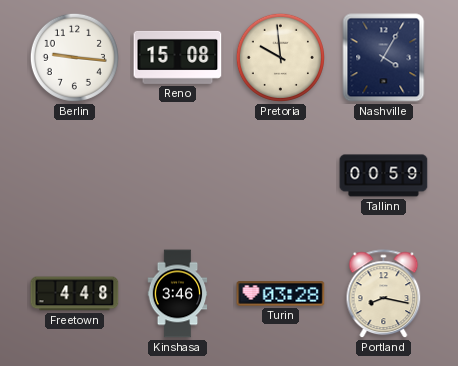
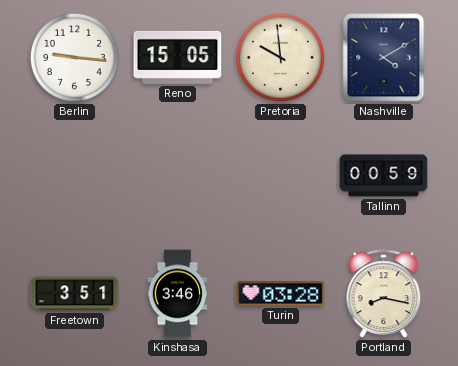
Reno: 15:08 -> 15:05
Nashville: 4:05 -> 4:10
Freetown: 4:48 -> 3:51
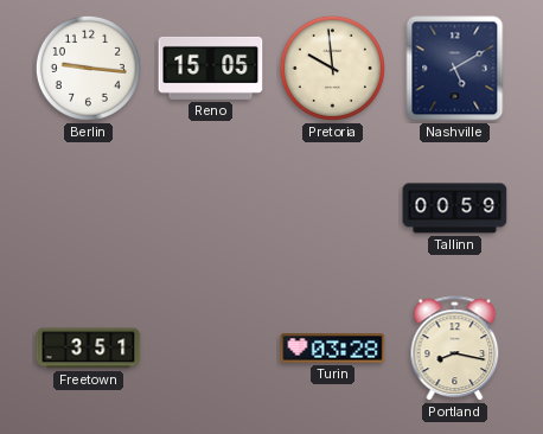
Nashville: 4:10 -> 5:10
Kinshasa: 3:46 -> none
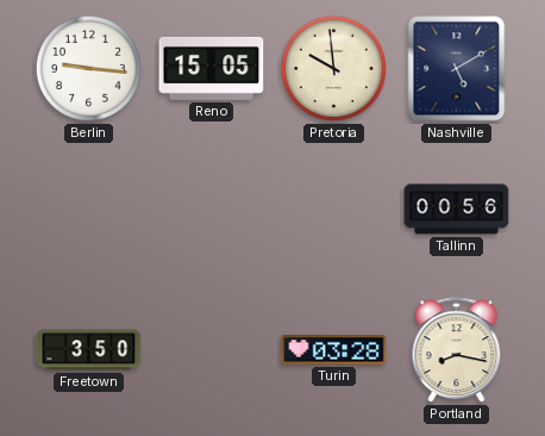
Tallinn: 00:59 -> 00:56
Freetown: 3:51 -> 3:50
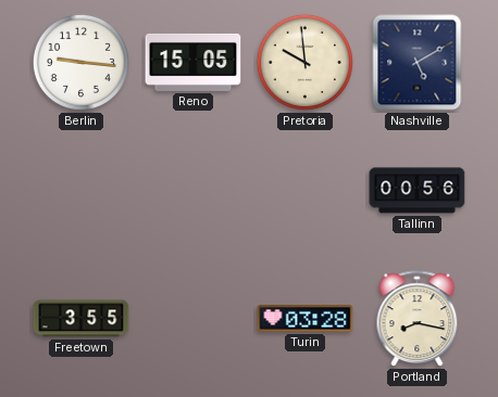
Freetown: 3:50 -> 3:55
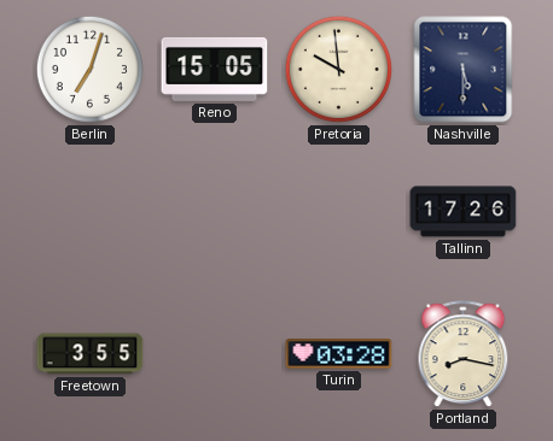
Berlin: 9:16 -> 7:03
Nashville: 5:10 -> 5:30
Tallinn: 00:56 -> 17:26
